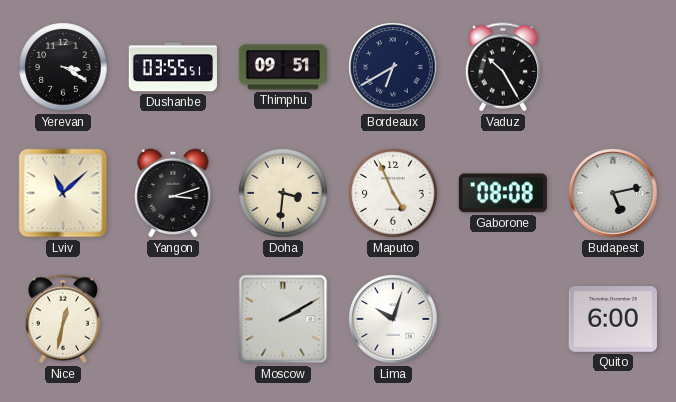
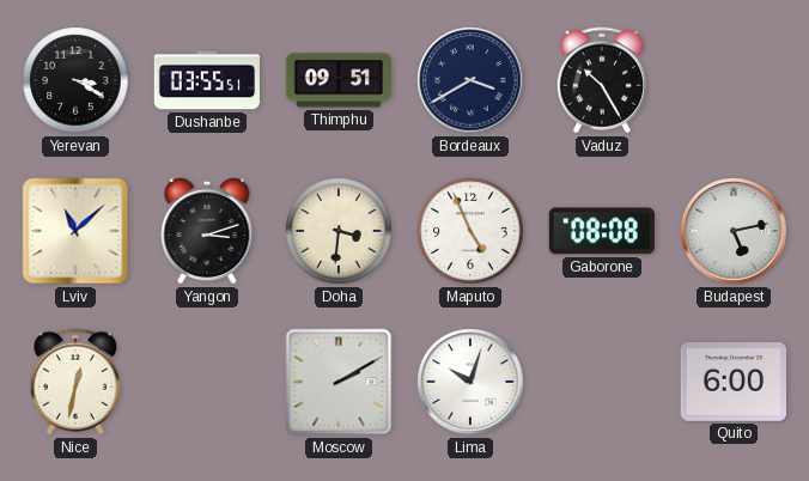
Bordeaux: 6:40 -> 3:40
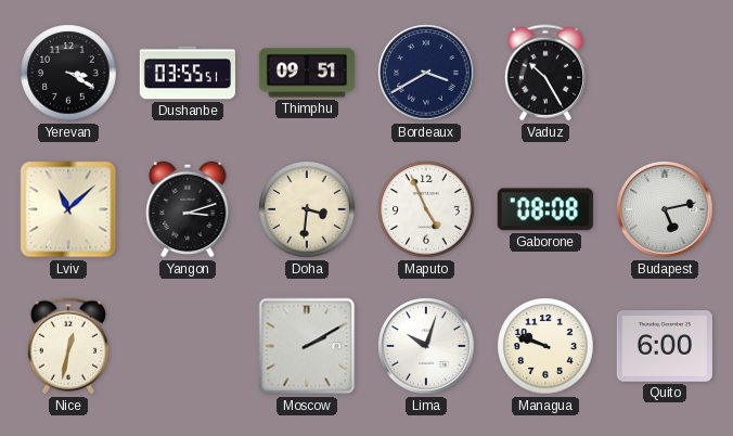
Managua: none -> 9:48
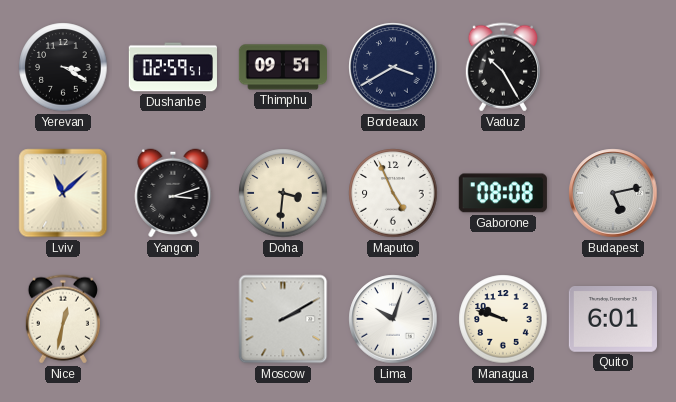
Dushanbe: 03:55 -> 02:59
Quito: 6:00 -> 6:01
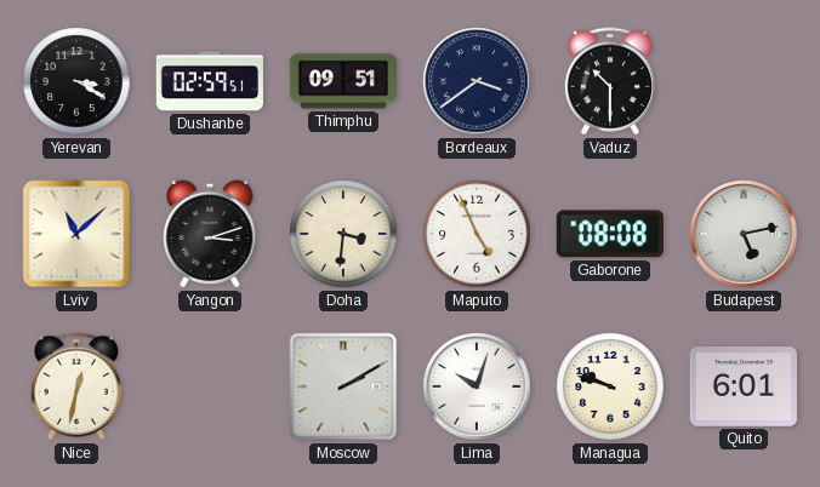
Bordeaux: 3:40 -> 3:39
Vaduz: 10:25 -> 10:30
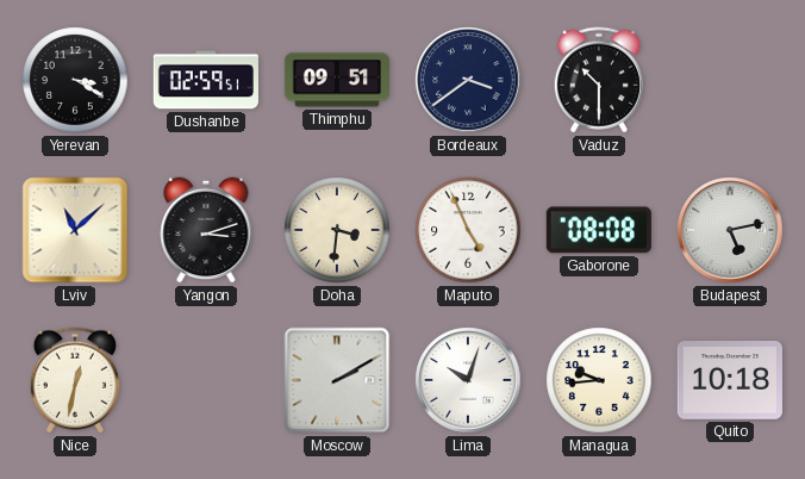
Managua: 9:48 -> 9:44
Quito: 6:01 -> 10:18
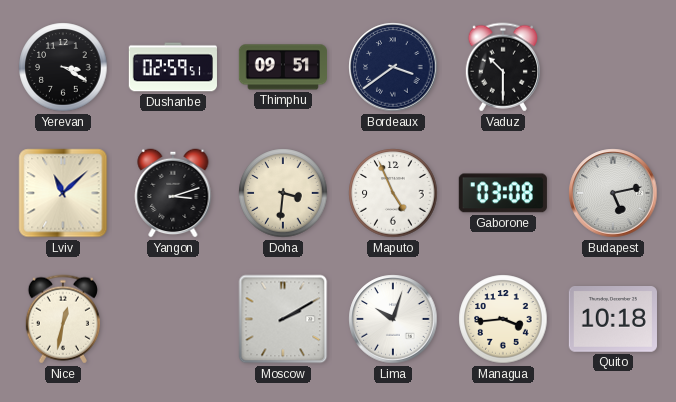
Gaborone: 08:08 -> 03:08
Managua: 9:44 -> 3:44
